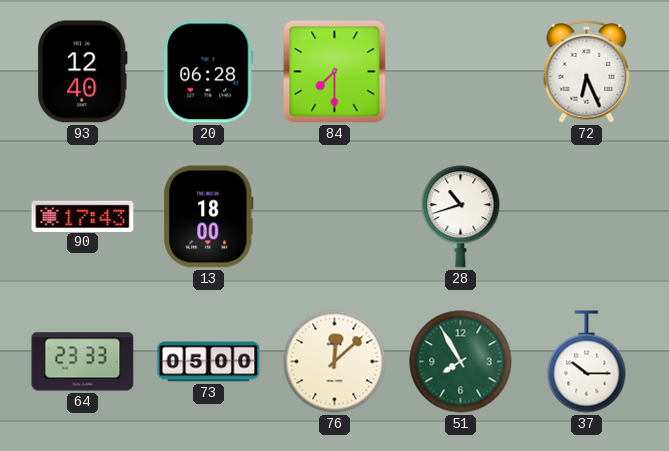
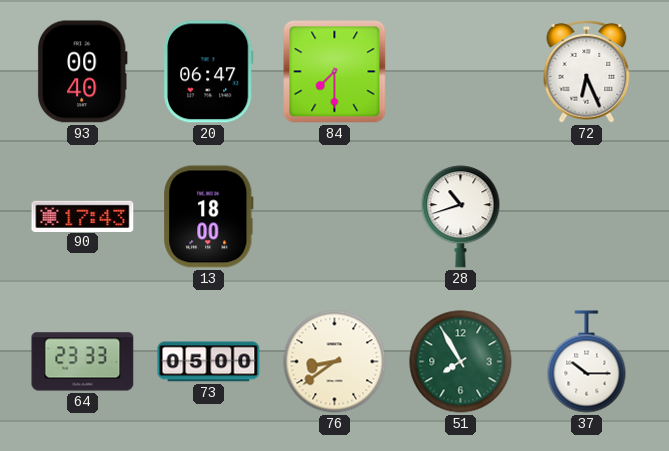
93: 12:40 -> 00:40
20: 06:28 -> 06:47
76: 12:08 -> 8:39
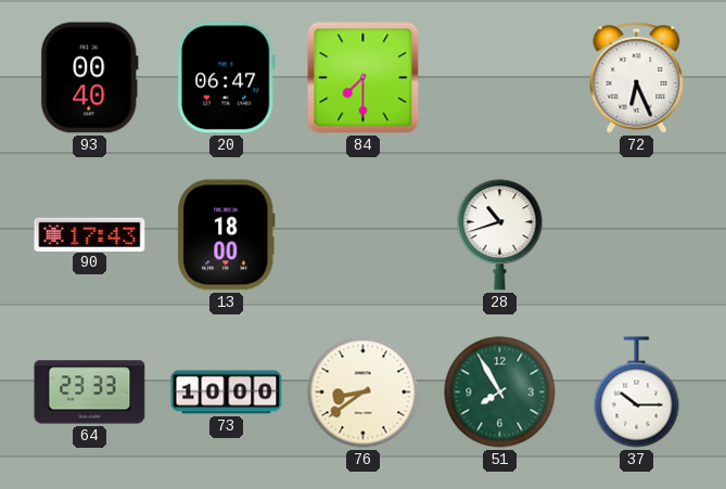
73: 05:00 -> 10:00
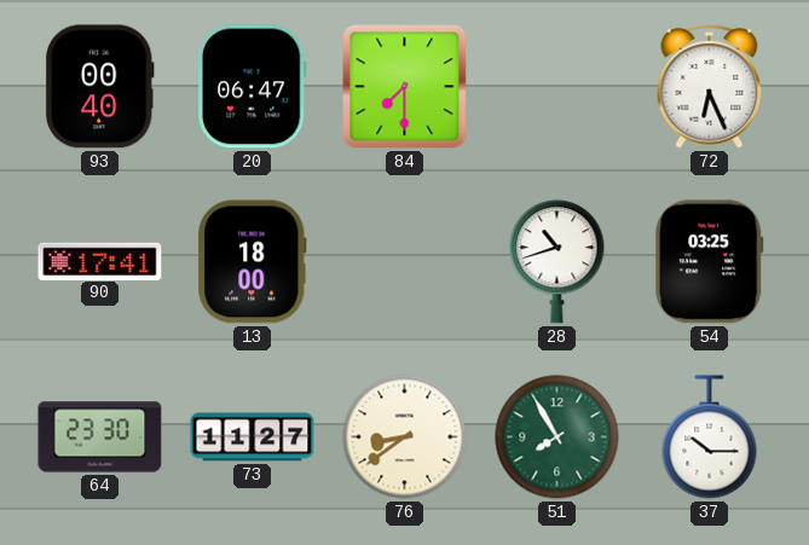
90: 17:43 -> 17:41
54: none -> 03:25
64: 23:33 -> 23:30
73: 10:00 -> 11:27
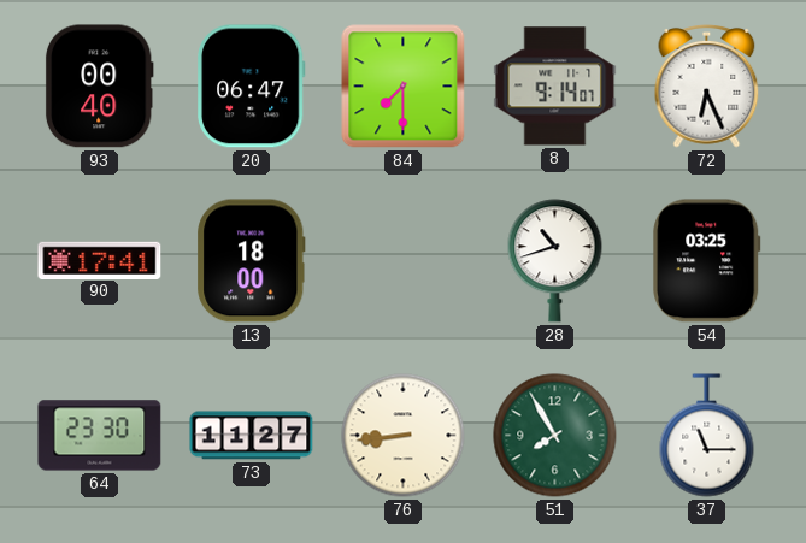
8: none -> 9:14
76: 8:39 -> 8:44
37: 10:15 -> 11:15
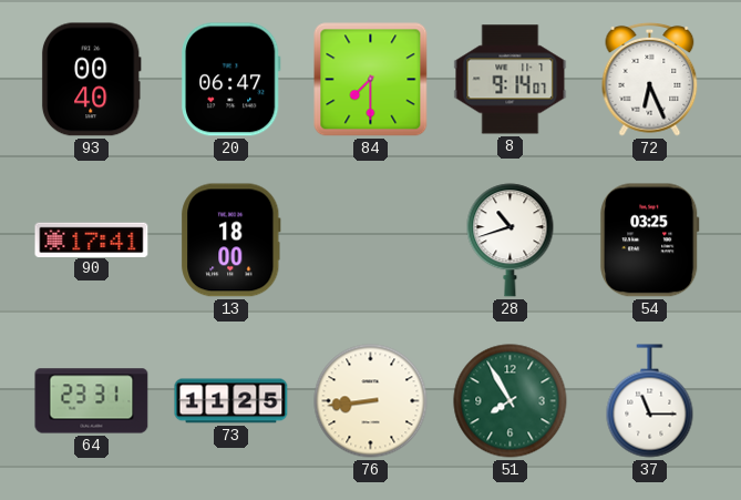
64: 23:30 -> 23:31
73: 11:27 -> 11:25
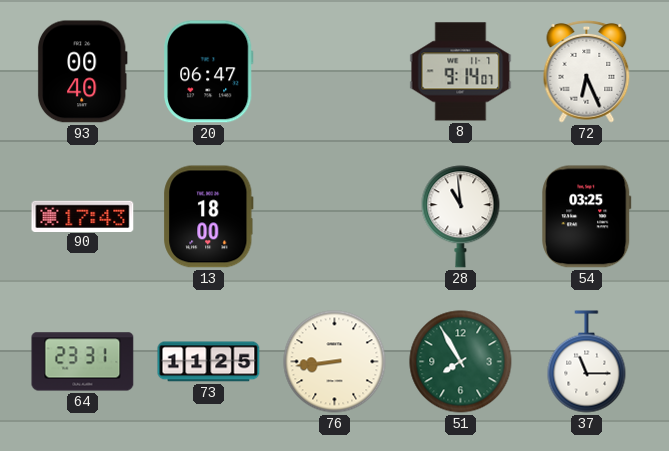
84: 7:30 -> none
90: 17:41 -> 17:43
28: 10:42 -> 10:59
